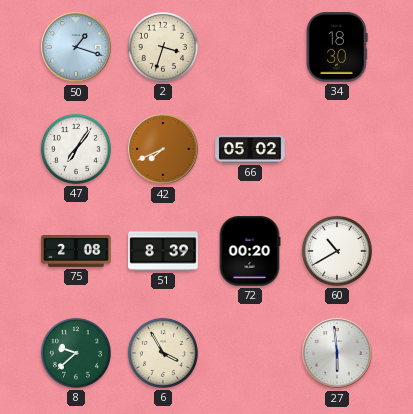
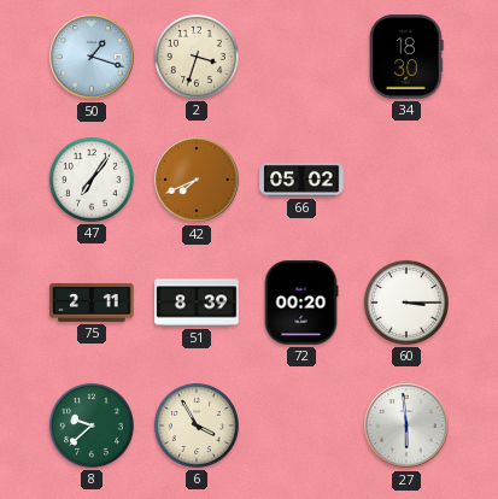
75: 2:08 -> 2:11
60: 10:40 -> 3:15
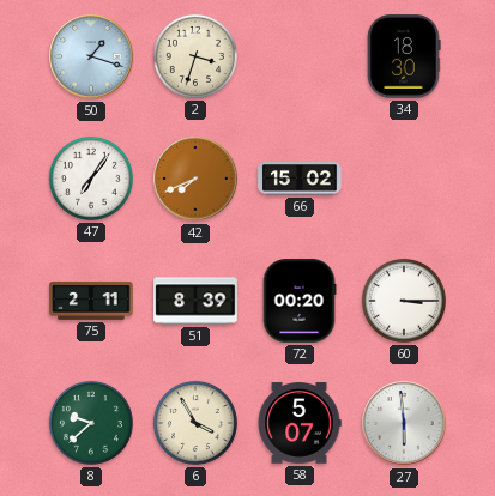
66: 05:02 -> 15:02
58: none -> 5:07
